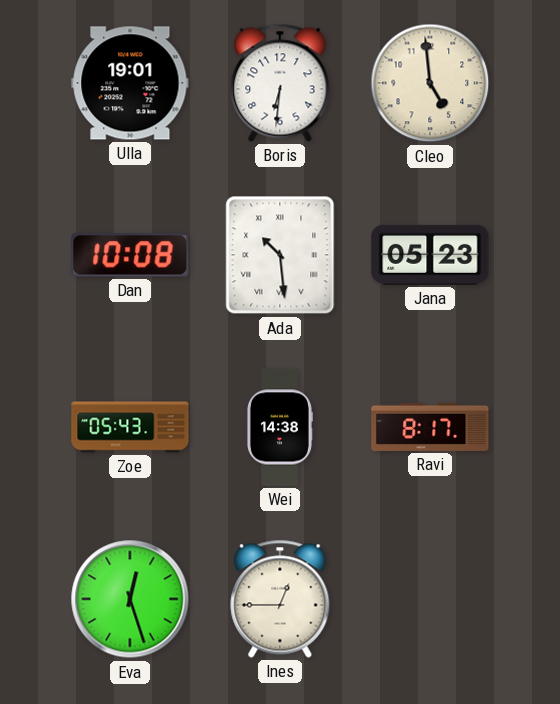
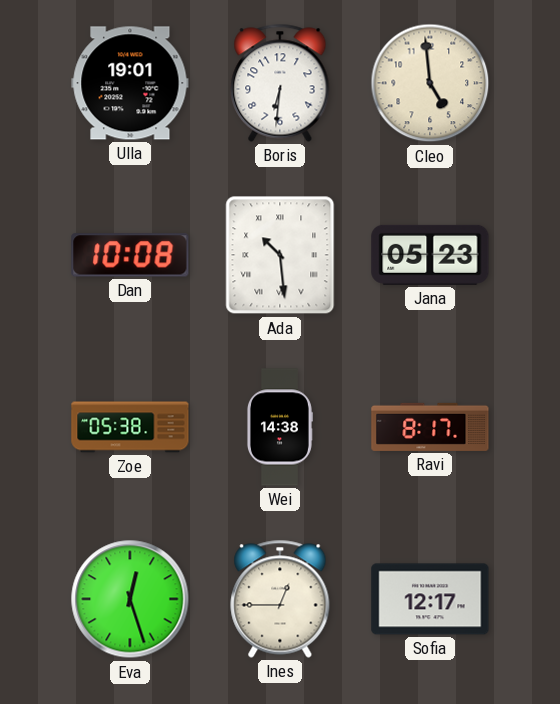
Zoe: 05:43 -> 05:38
Sofia: none -> 12:17
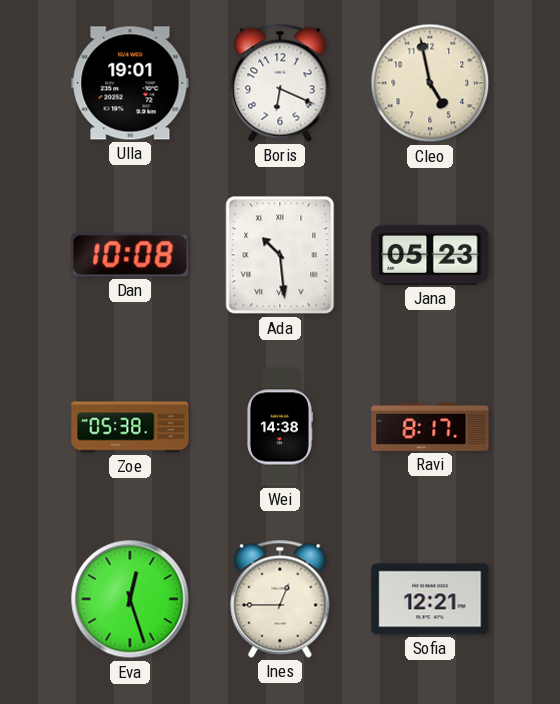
Boris: 6:31 -> 6:19
Cleo: 4:59 -> 4:58
Sofia: 12:17 -> 12:21
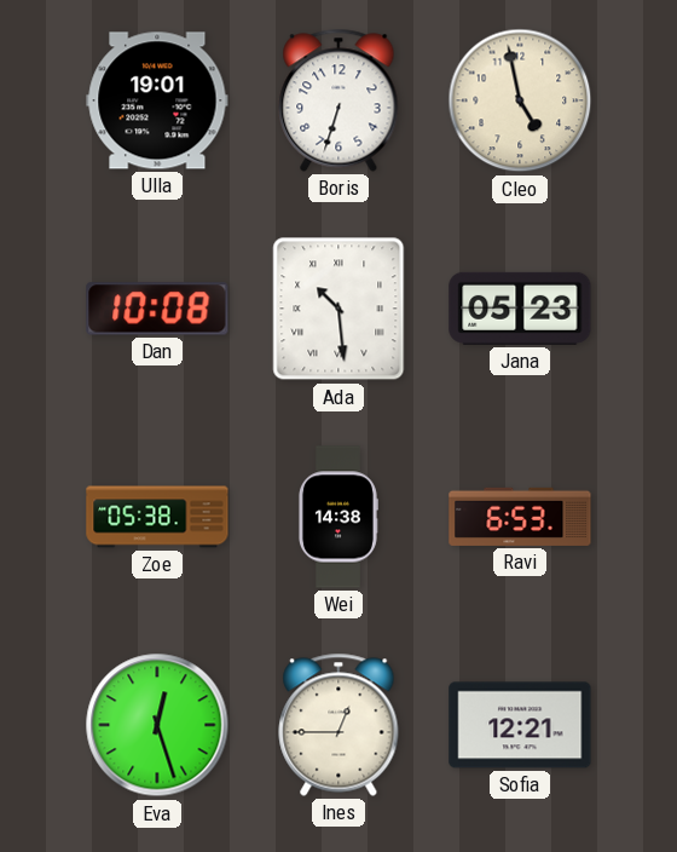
Boris: 6:19 -> 6:33
Ravi: 8:17 -> 6:53
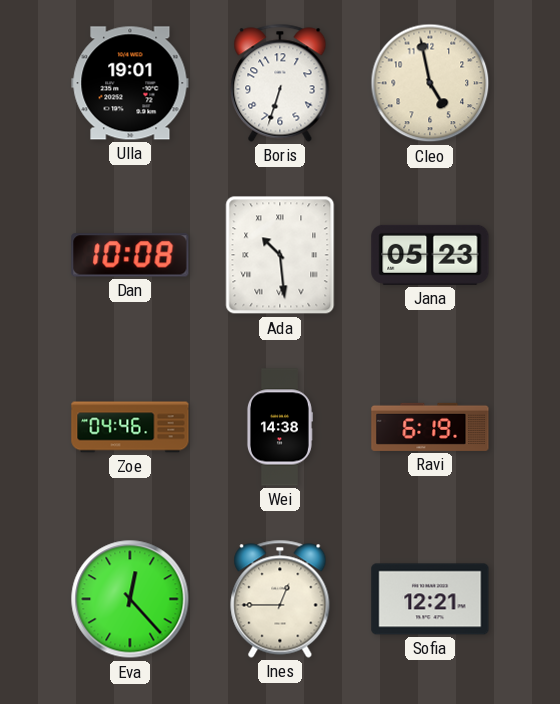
Zoe: 05:38 -> 04:46
Ravi: 6:53 -> 6:19
Eva: 12:27 -> 12:23
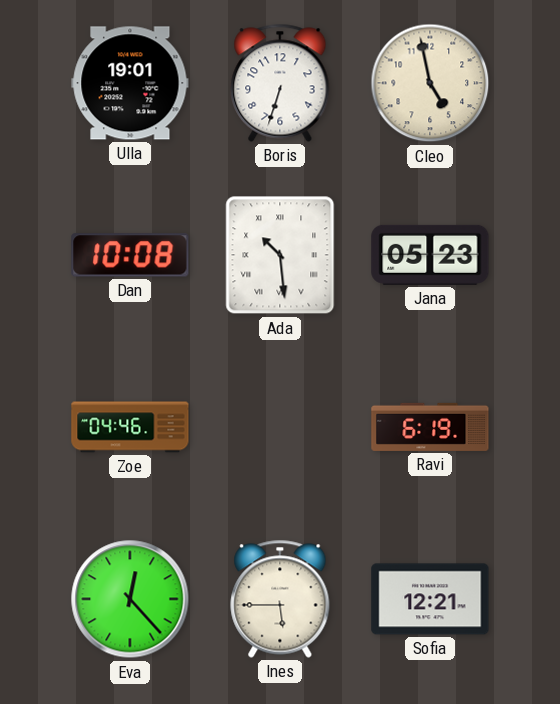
Wei: 14:38 -> none
Ines: 12:45 -> 5:45
